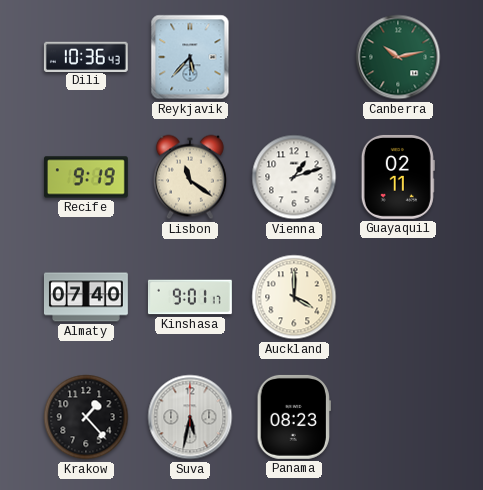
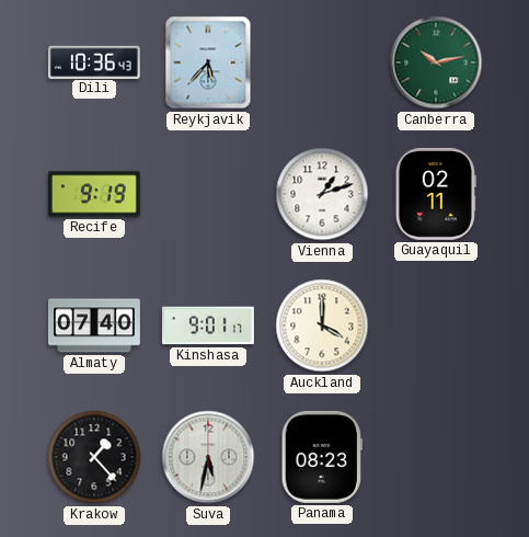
Lisbon: 11:21 -> none
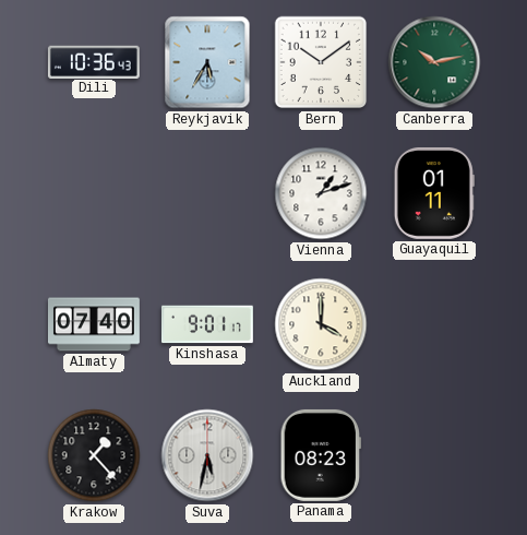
Reykjavik: 5:37 -> 5:35
Bern: none -> 10:09
Recife: 9:19 -> none
Guayaquil: 02:11 -> 01:11
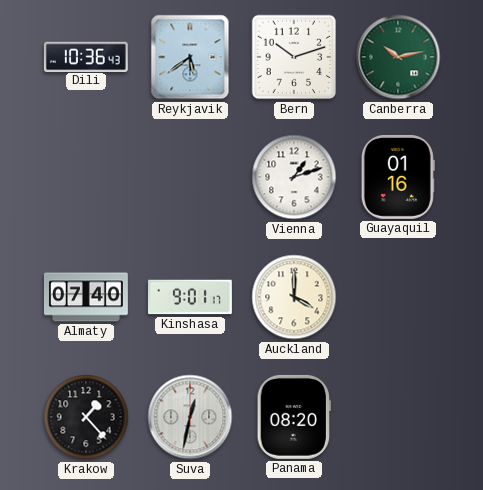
Reykjavik: 5:35 -> 5:39
Bern: 10:09 -> 10:12
Guayaquil: 01:11 -> 01:16
Suva: 5:32 -> 12:32
Panama: 08:23 -> 08:20
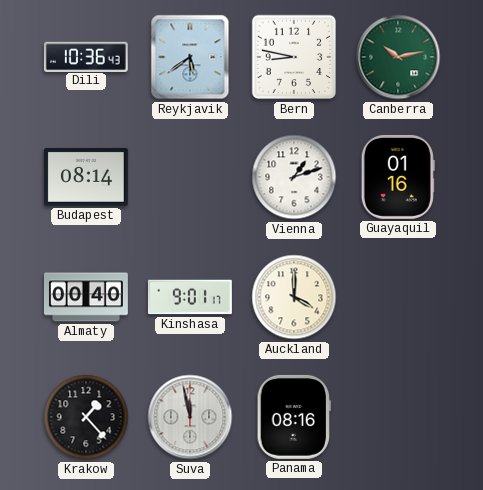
Bern: 10:12 -> 8:47
Budapest: none -> 08:14
Almaty: 07:40 -> 00:40
Suva: 12:32 -> 11:58
Panama: 08:20 -> 08:16
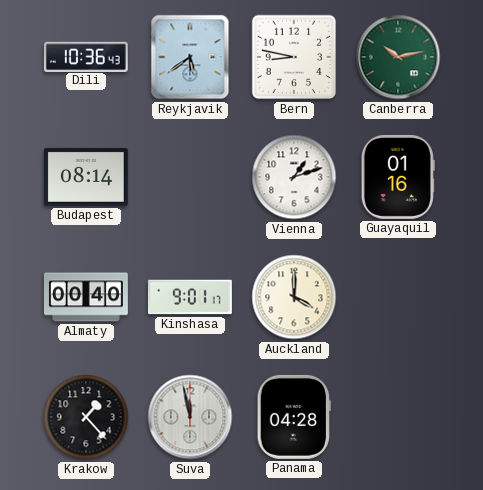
Panama: 08:16 -> 04:28
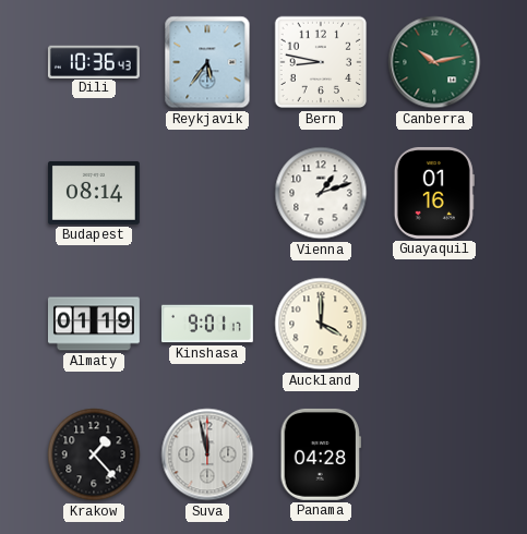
Reykjavik: 5:39 -> 5:36
Almaty: 00:40 -> 01:19
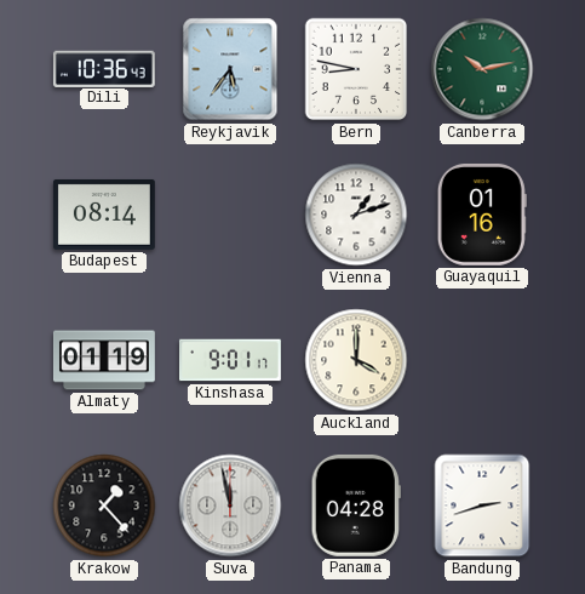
Bandung: none -> 2:42
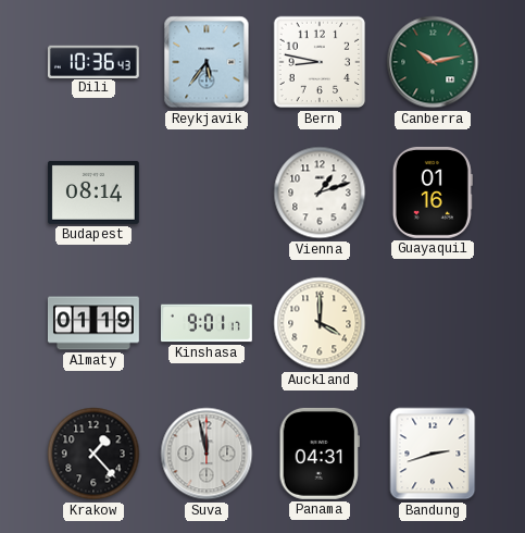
Panama: 04:28 -> 04:31
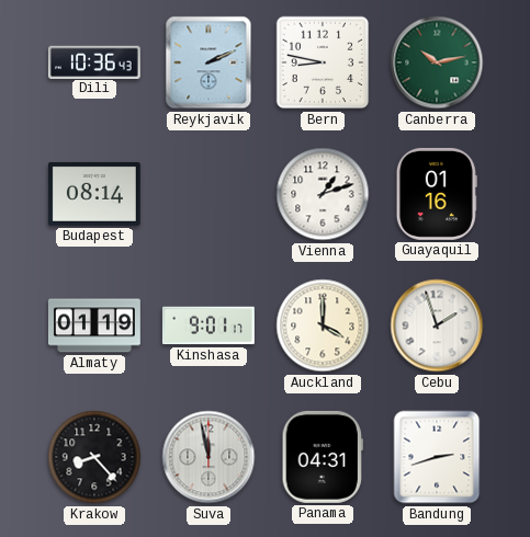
Reykjavik: 5:36 -> 2:11
Cebu: none -> 1:57
Krakow: 1:23 -> 8:23
